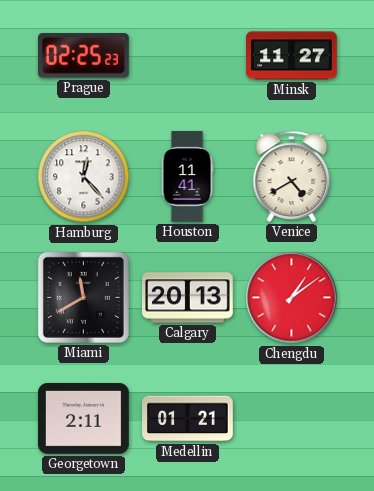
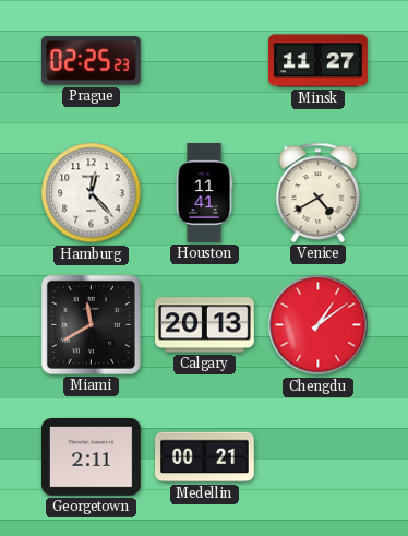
Medellin: 01:21 -> 00:21
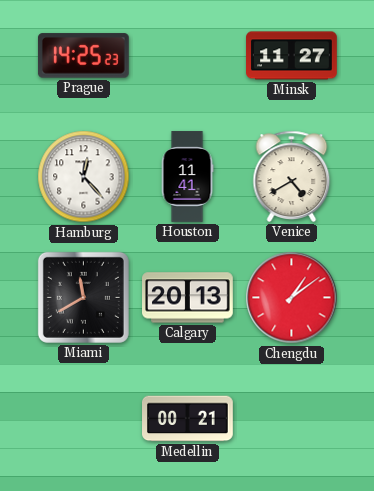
Prague: 02:25 -> 14:25
Georgetown: 2:11 -> none
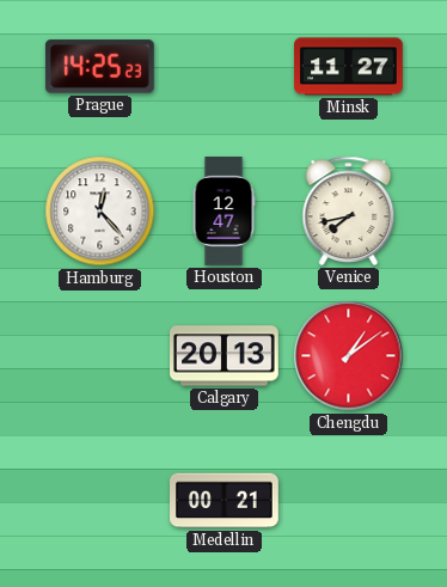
Houston: 11:41 -> 12:47
Venice: 4:40 -> 7:43
Miami: 11:40 -> none
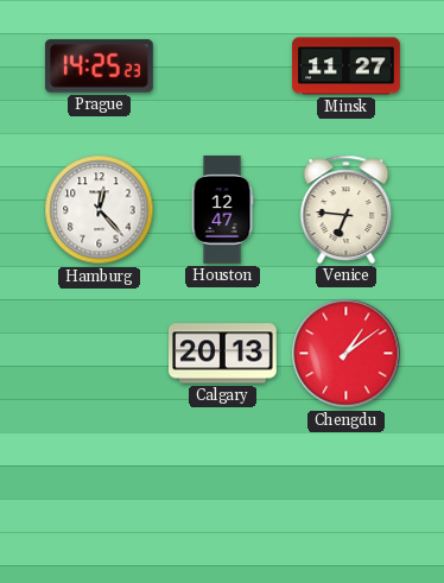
Venice: 7:43 -> 6:46
Medellin: 00:21 -> none
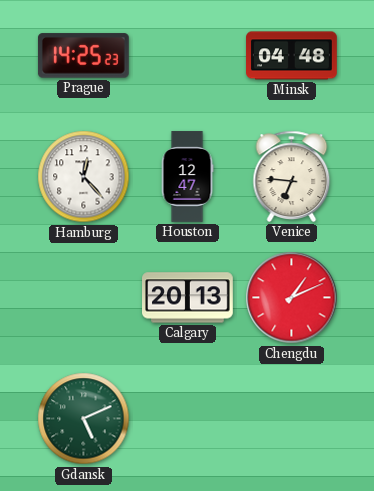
Minsk: 11:27 -> 04:48
Chengdu: 1:09 -> 1:11
Gdansk: none -> 5:11
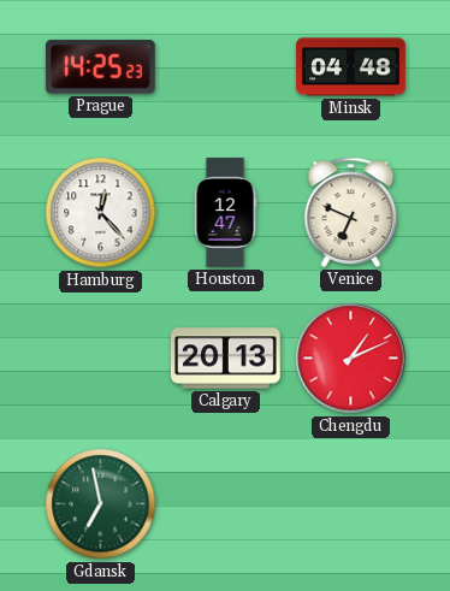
Venice: 6:46 -> 6:49
Gdansk: 5:11 -> 6:58
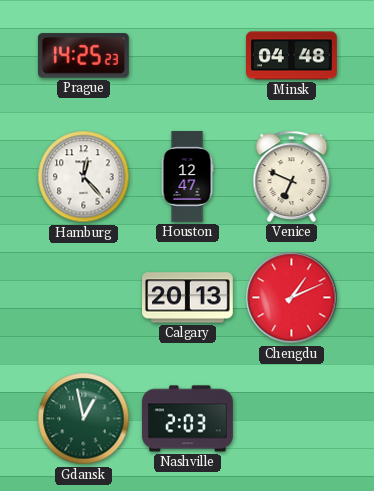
Gdansk: 6:58 -> 12:58
Nashville: none -> 2:03
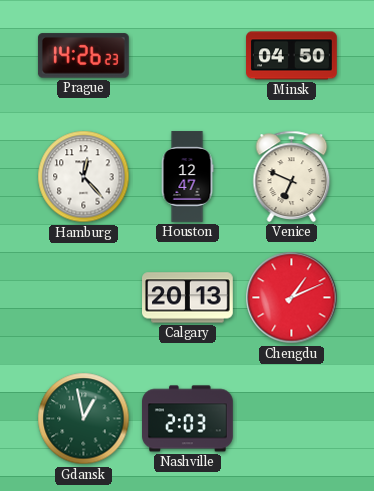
Prague: 14:25 -> 14:26
Minsk: 04:48 -> 04:50
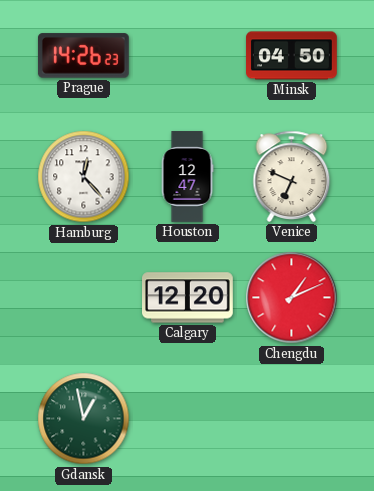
Calgary: 20:13 -> 12:20
Nashville: 2:03 -> none
